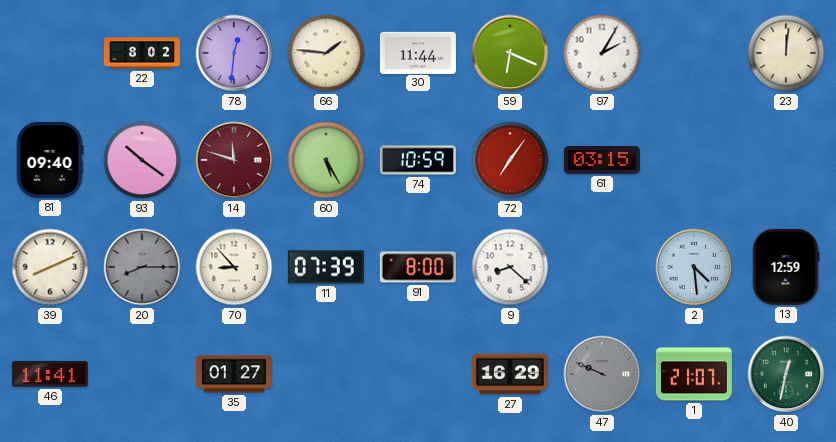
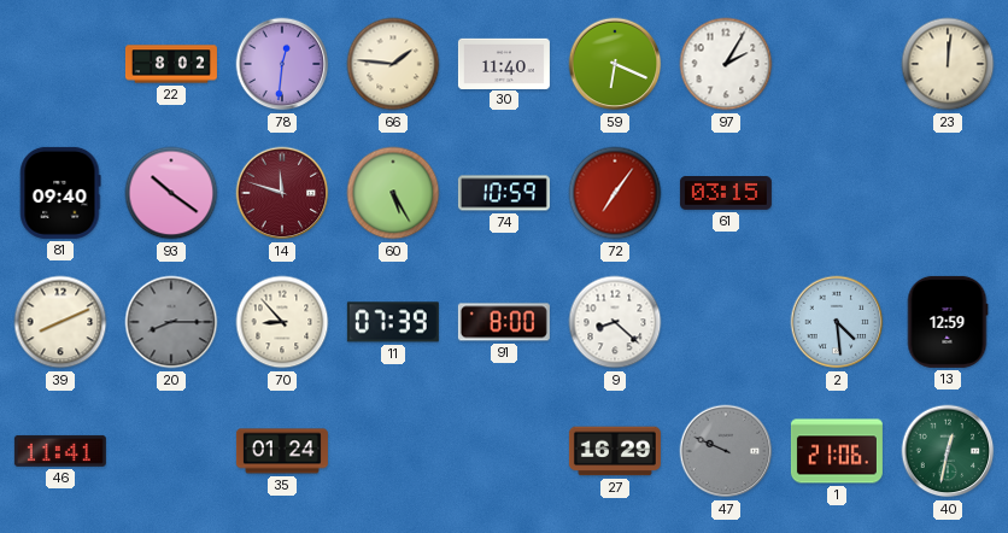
30: 11:44 -> 11:40
35: 01:27 -> 01:24
1: 21:07 -> 21:06
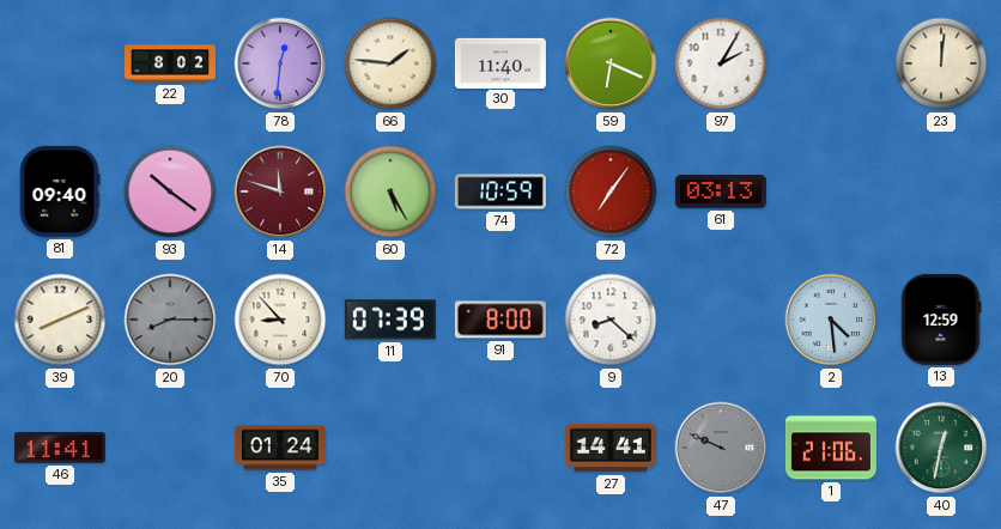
61: 03:15 -> 03:13
27: 16:29 -> 14:41
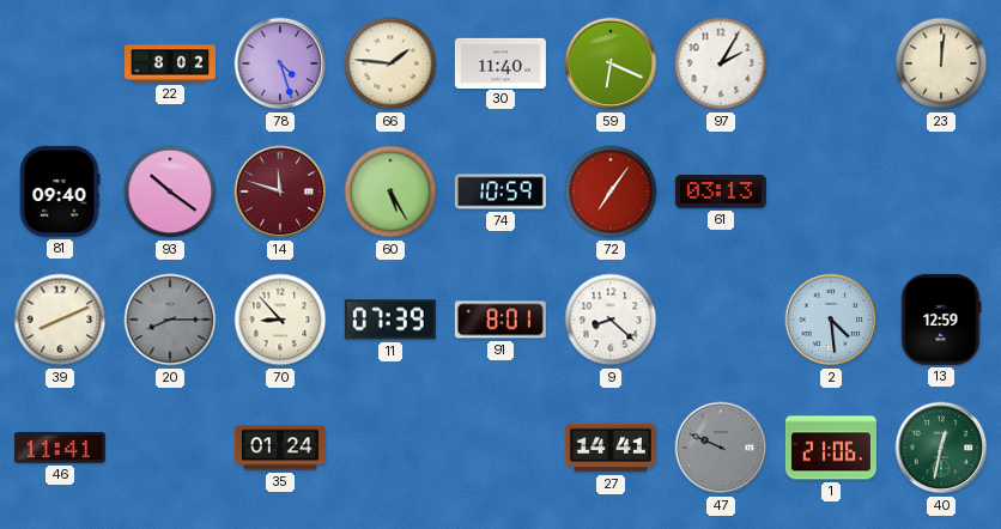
78: 12:31 -> 4:27
91: 8:00 -> 8:01
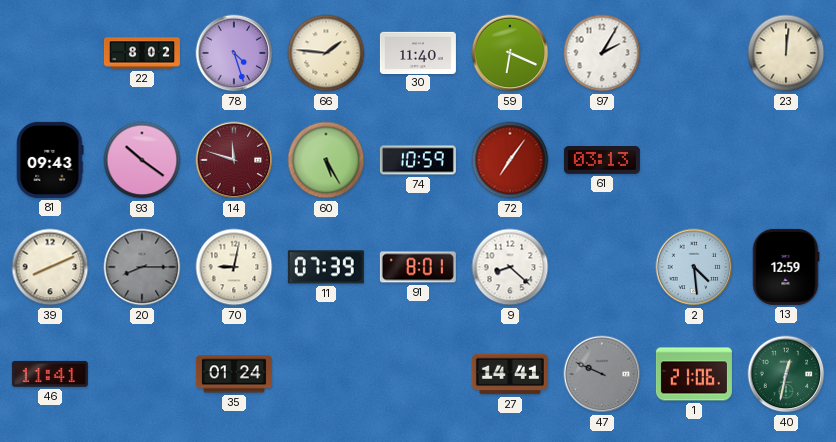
81: 09:40 -> 09:43
70: 8:53 -> 9:02
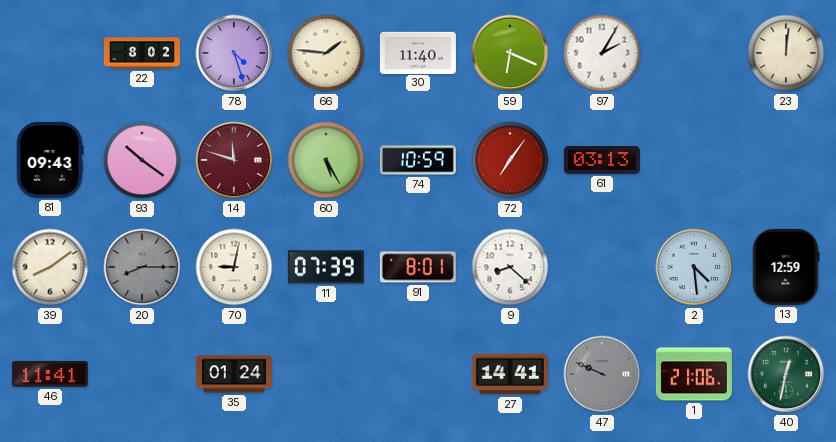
39: 8:11 -> 8:09
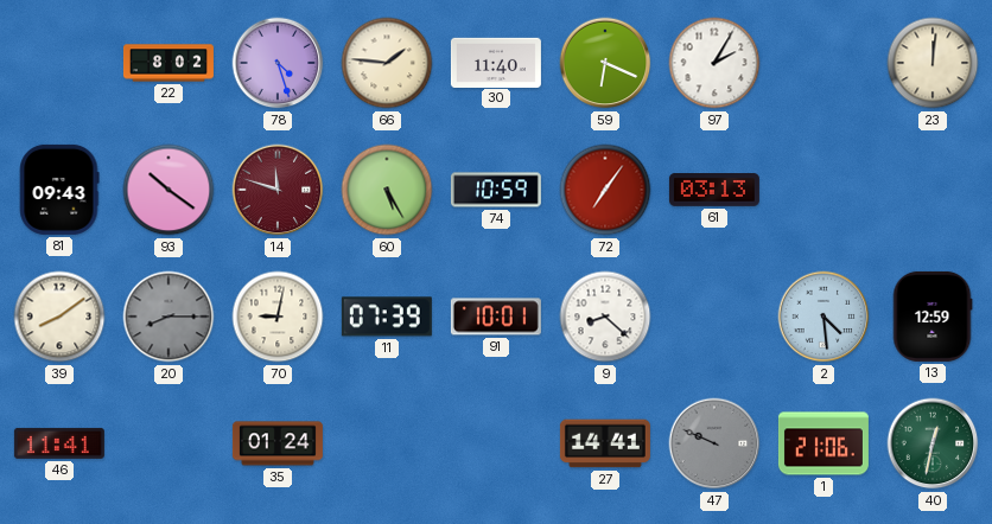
91: 8:01 -> 10:01
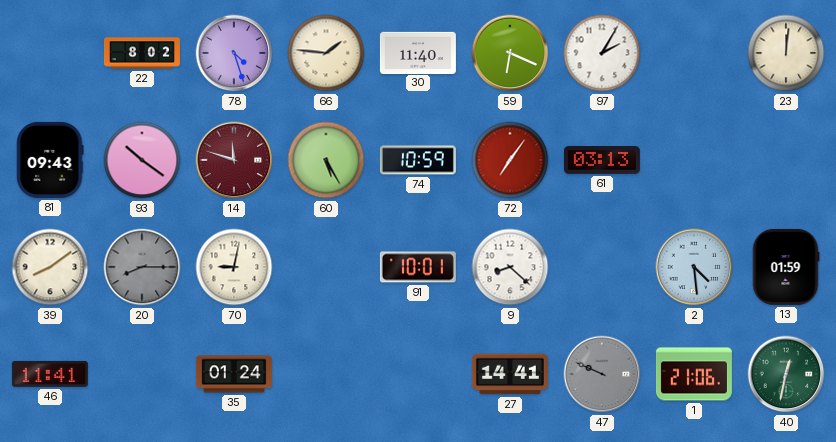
11: 07:39 -> none
13: 12:59 -> 01:59
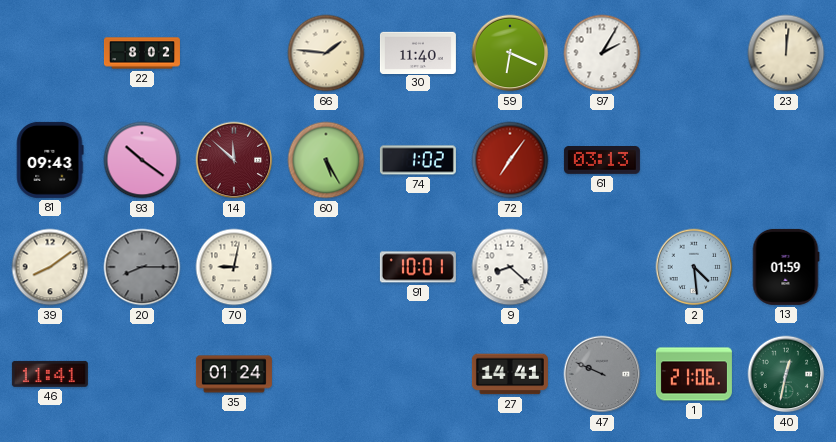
78: 4:27 -> none
14: 11:48 -> 11:52
74: 10:59 -> 1:02
